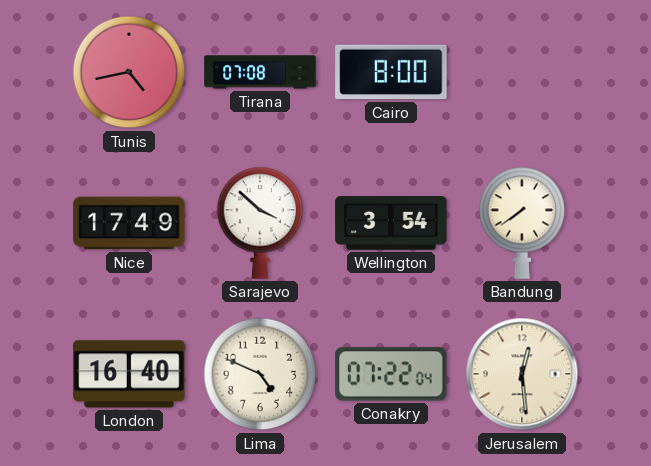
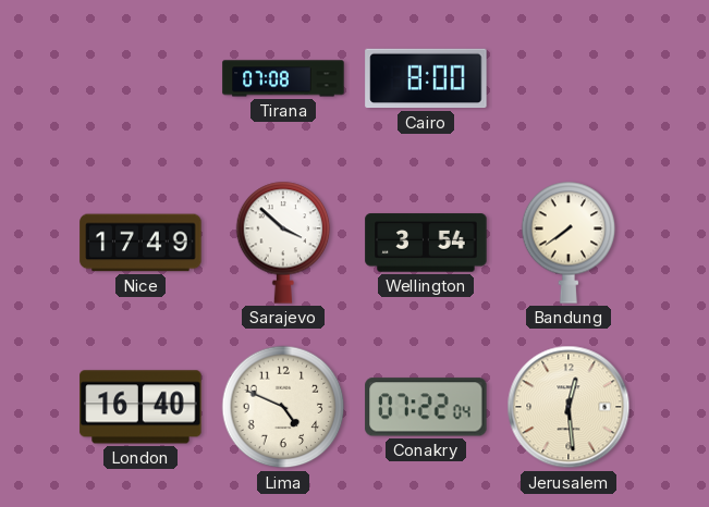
Tunis: 4:43 -> none
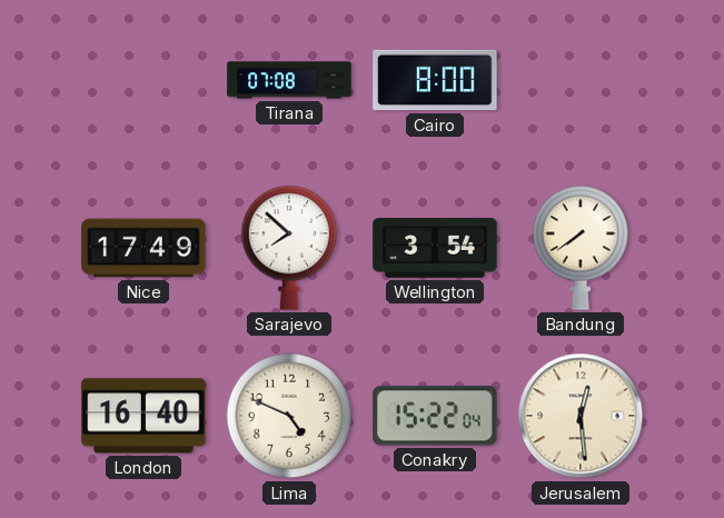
Sarajevo: 3:52 -> 7:52
Conakry: 07:22 -> 15:22
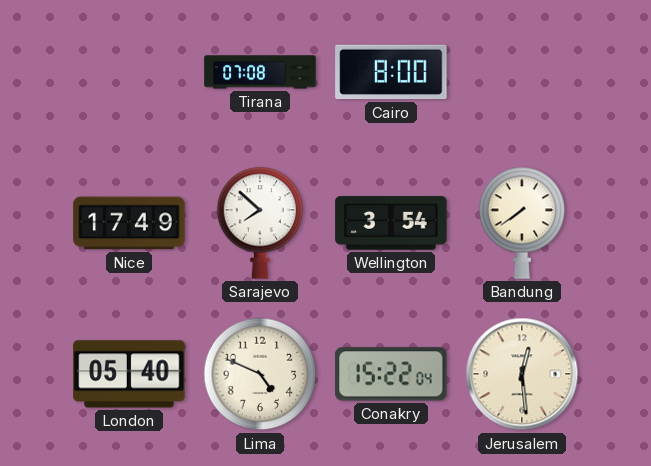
London: 16:40 -> 05:40
